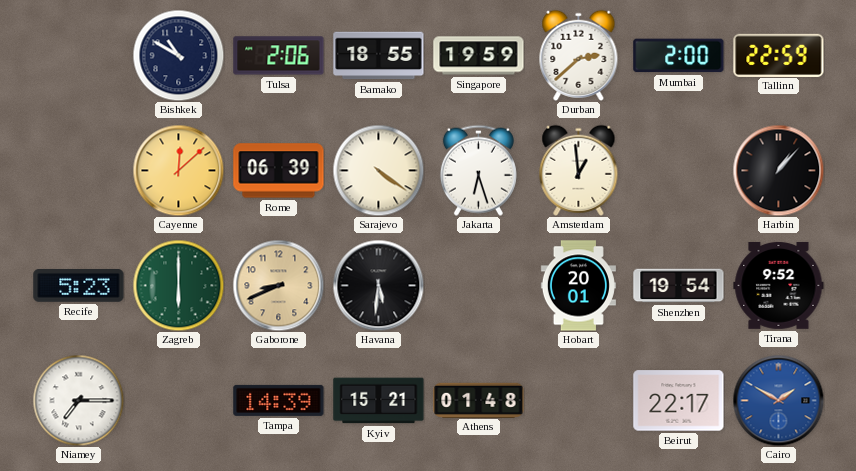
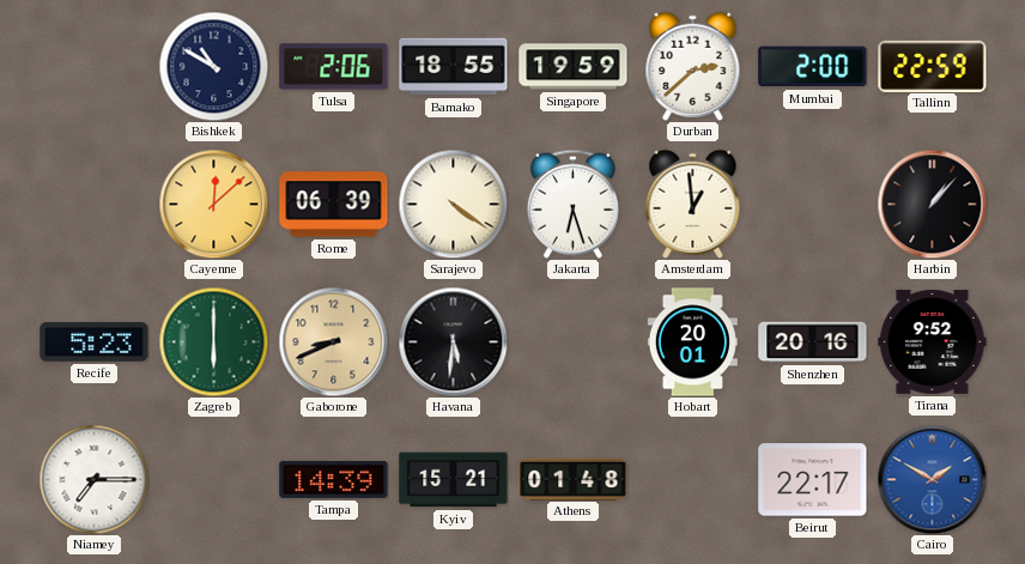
Shenzhen: 19:54 -> 20:16
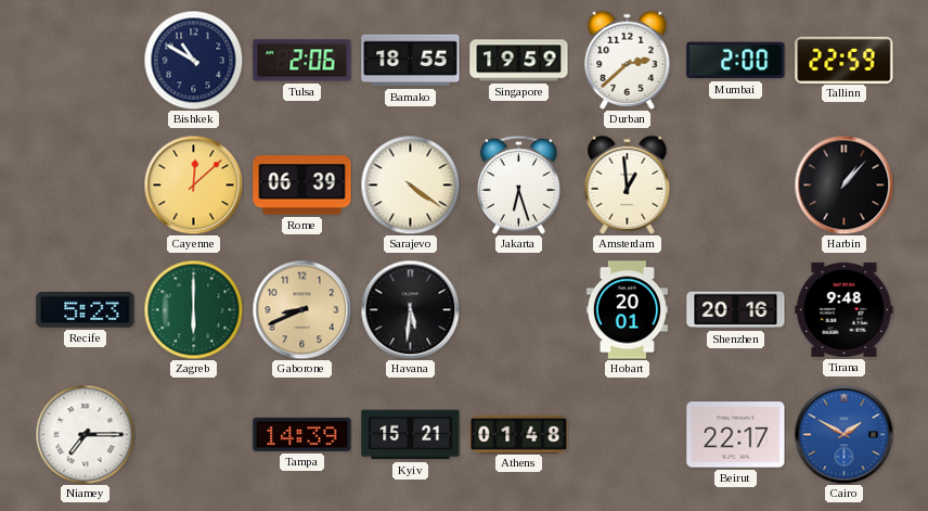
Tirana: 9:52 -> 9:48
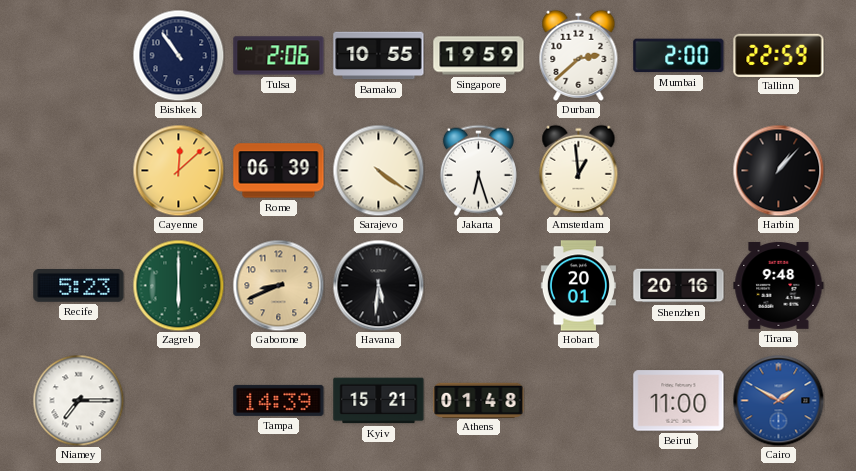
Bishkek: 10:50 -> 10:54
Bamako: 18:55 -> 10:55
Beirut: 22:17 -> 11:00
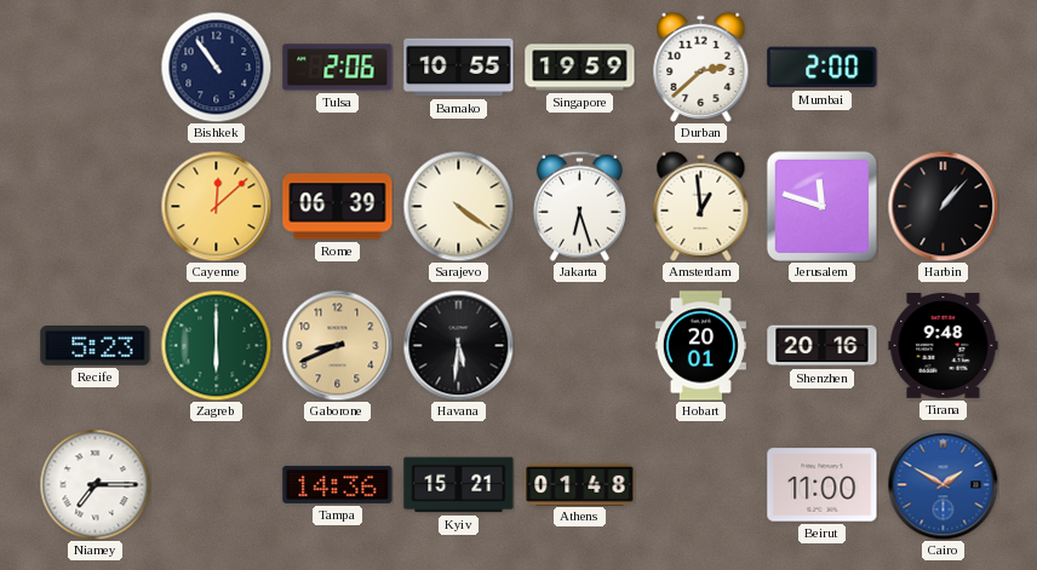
Tallinn: 22:59 -> none
Jerusalem: none -> 11:48
Tampa: 14:39 -> 14:36
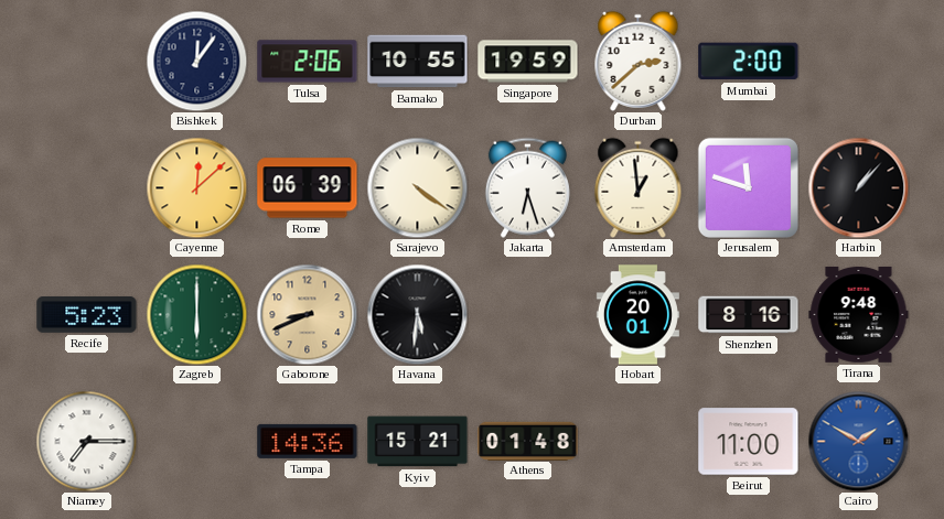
Bishkek: 10:54 -> 12:06
Shenzhen: 20:16 -> 8:16
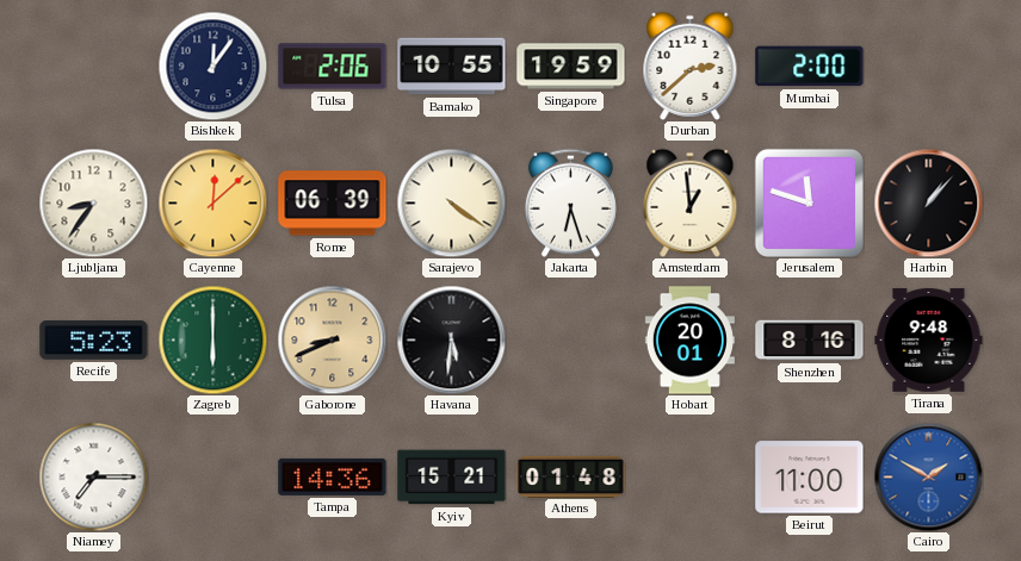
Ljubljana: none -> 8:36
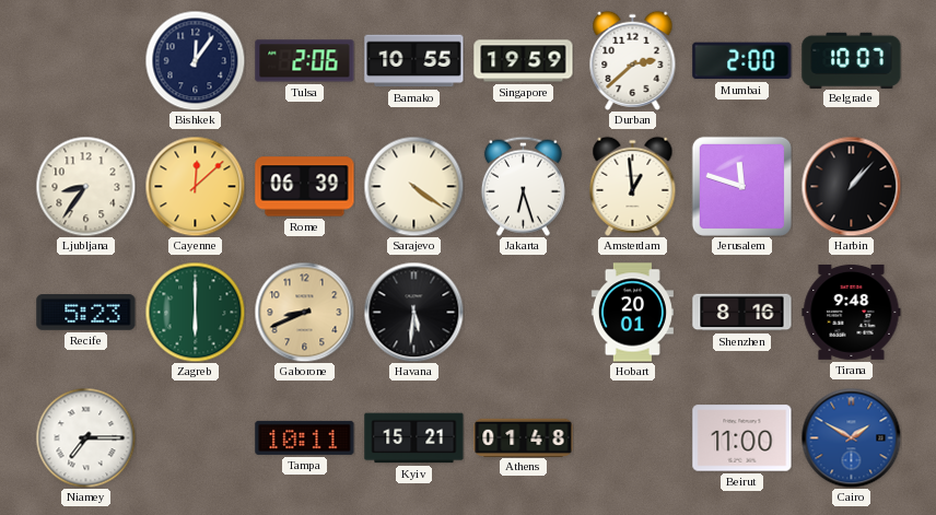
Belgrade: none -> 10:07
Tampa: 14:36 -> 10:11
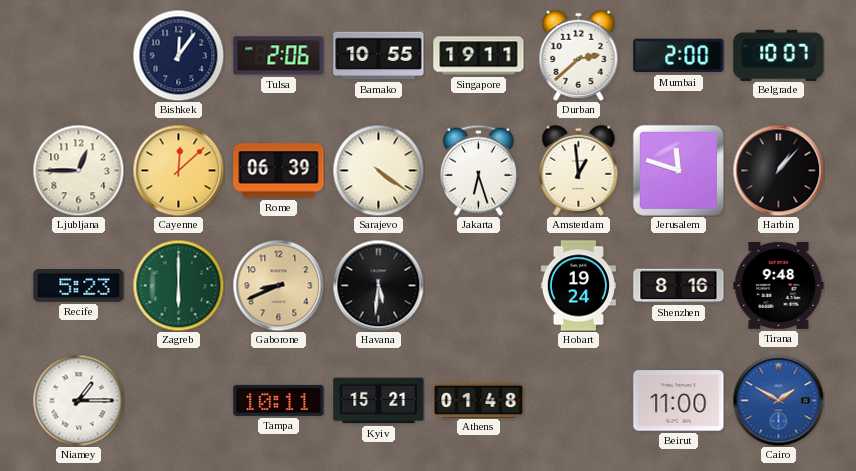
Singapore: 19:59 -> 19:11
Ljubljana: 8:36 -> 12:45
Hobart: 20:01 -> 19:24
Niamey: 7:15 -> 1:15
